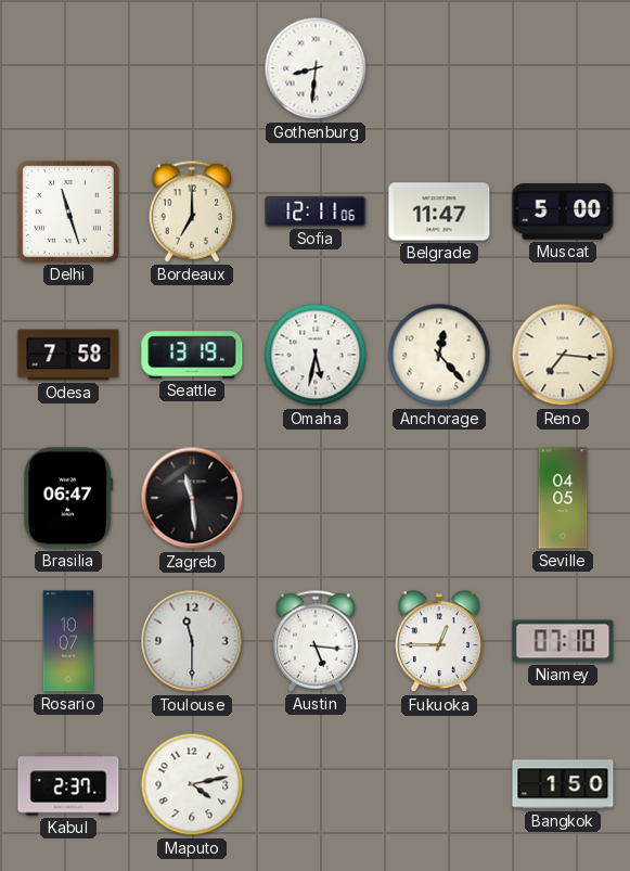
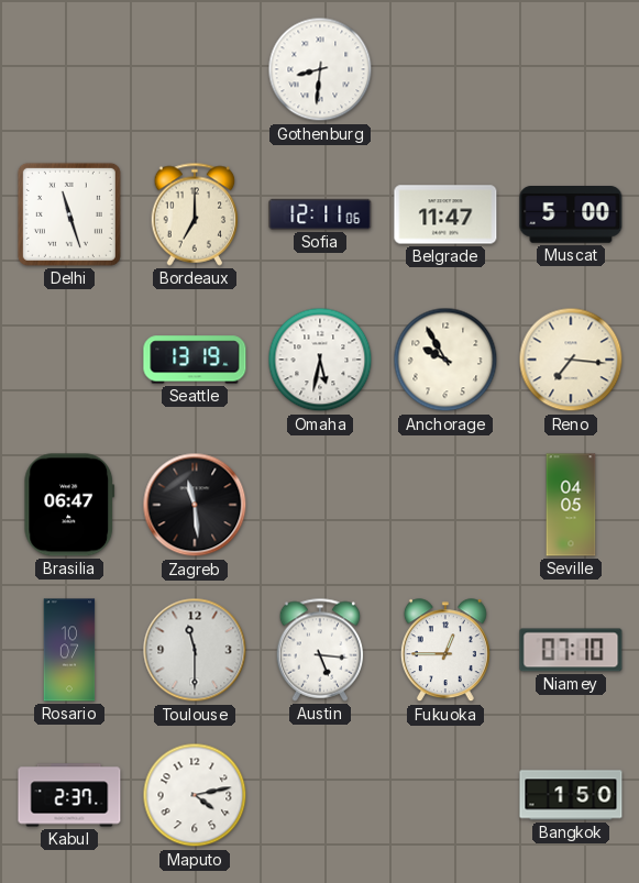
Odesa: 7:58 -> none
Anchorage: 12:23 -> 9:55
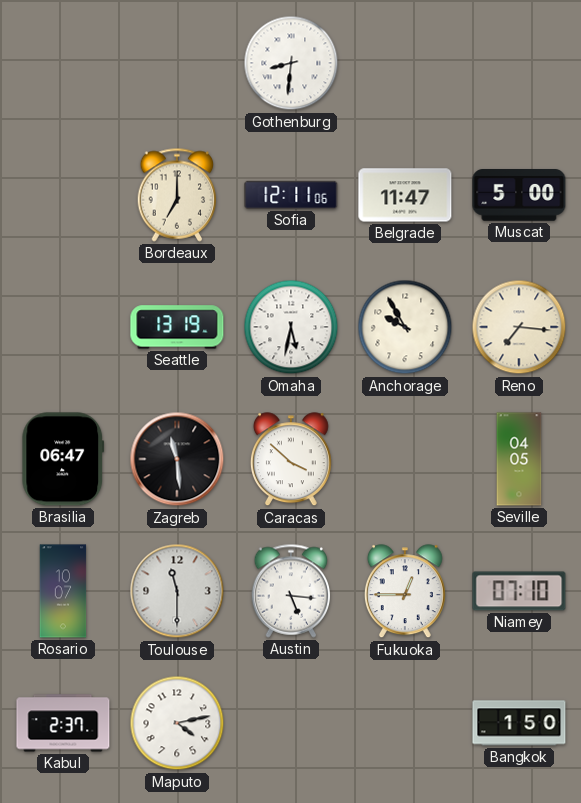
Delhi: 11:27 -> none
Caracas: none -> 3:52
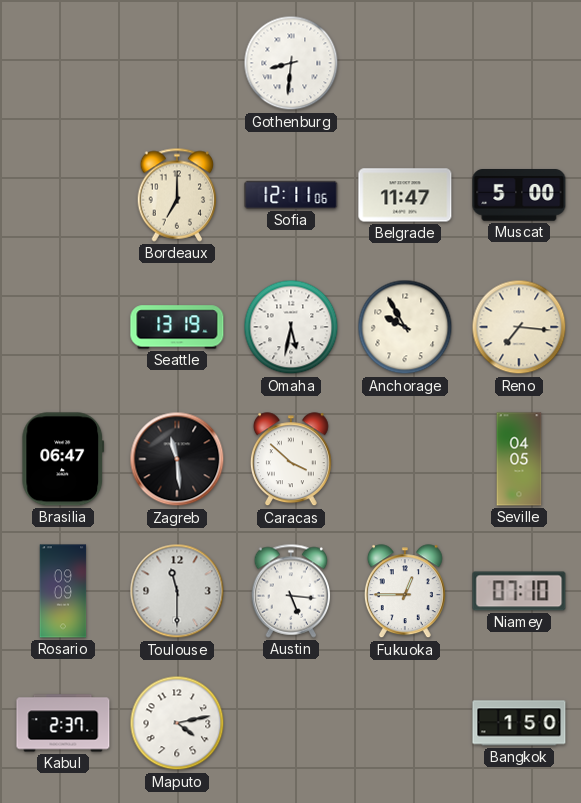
Rosario: 10:07 -> 09:09
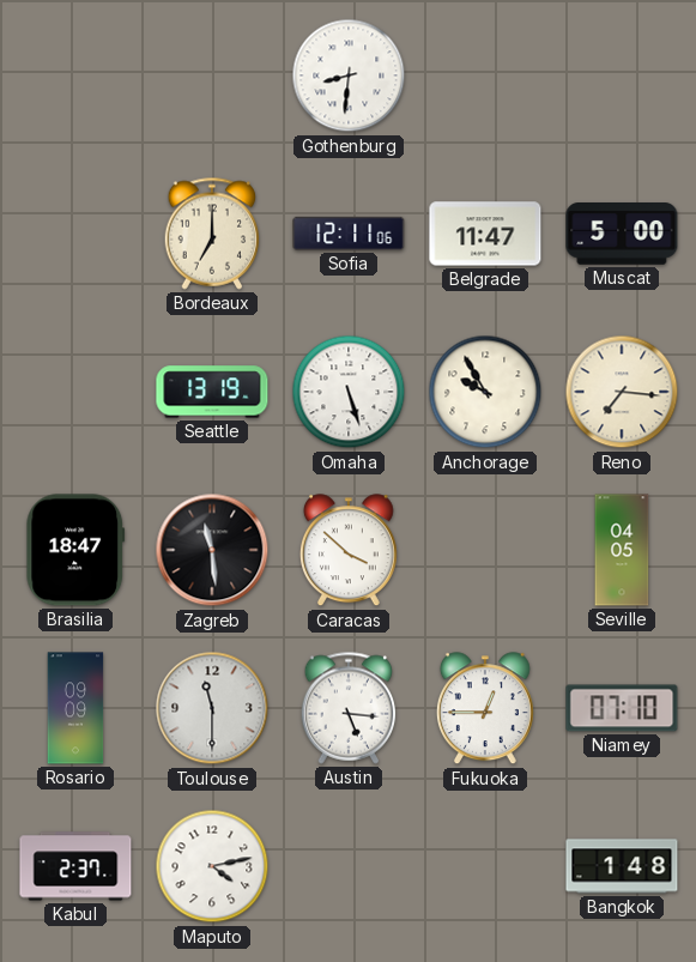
Omaha: 5:32 -> 5:27
Brasilia: 06:47 -> 18:47
Bangkok: 1:50 -> 1:48
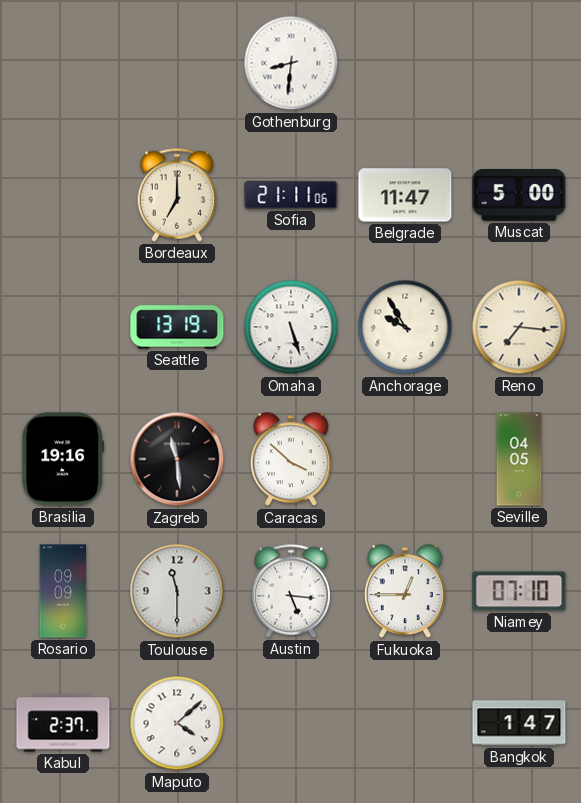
Sofia: 12:11 -> 21:11
Brasilia: 18:47 -> 19:16
Maputo: 4:13 -> 4:08
Bangkok: 1:48 -> 1:47
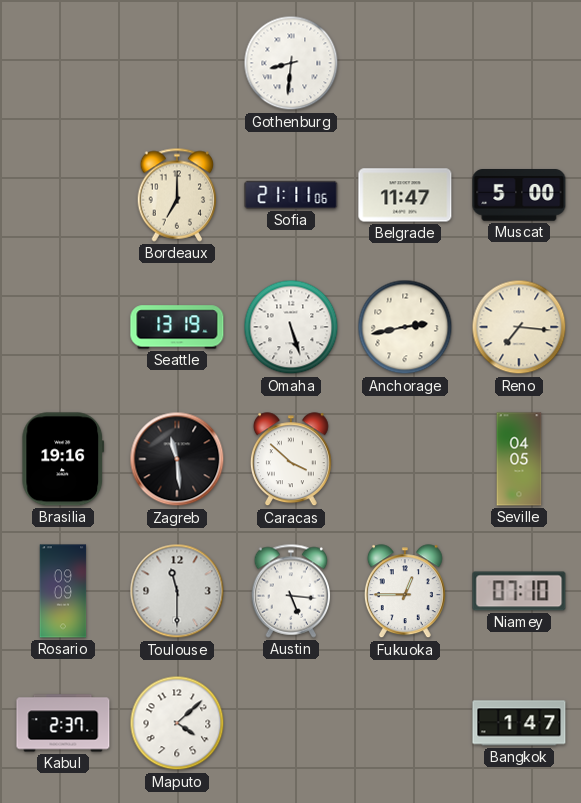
Anchorage: 9:55 -> 2:43
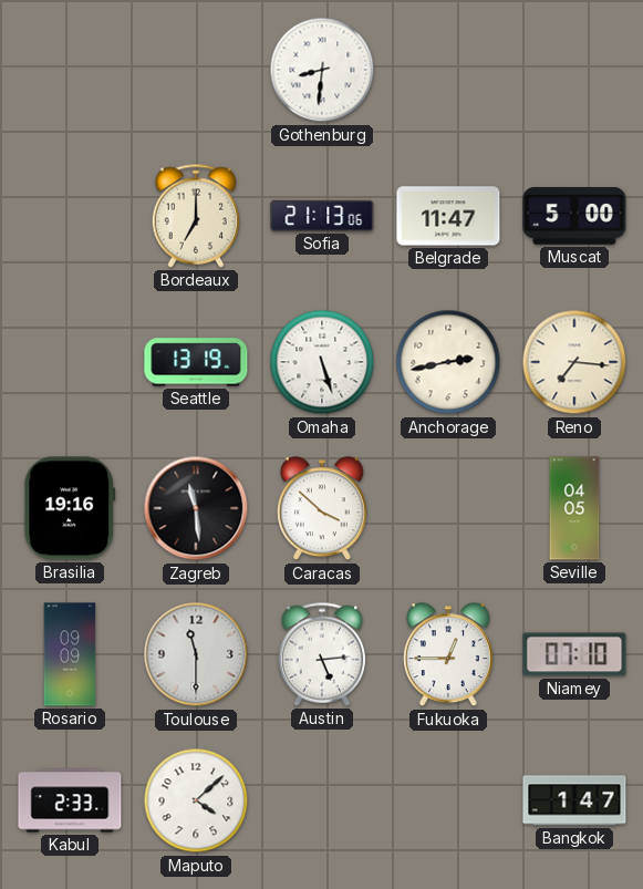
Sofia: 21:11 -> 21:13
Austin: 5:16 -> 5:14
Kabul: 2:37 -> 2:33
